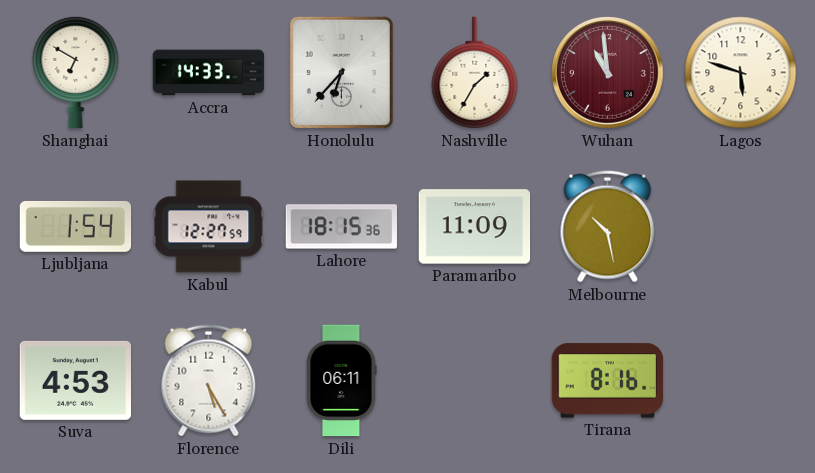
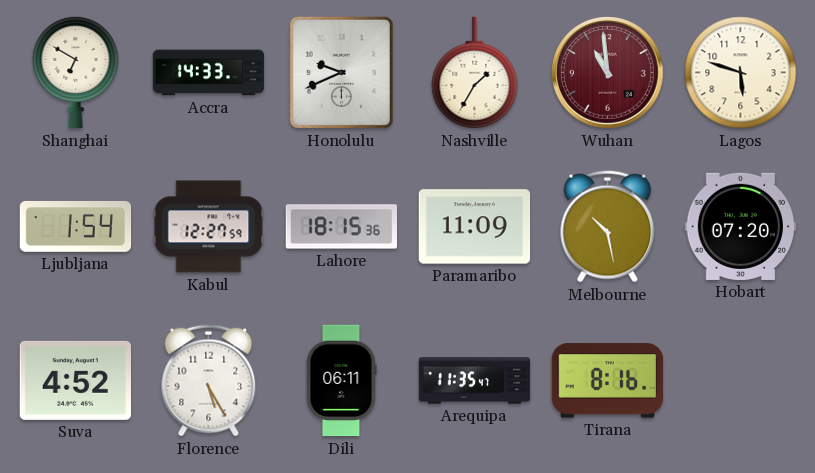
Honolulu: 6:37 -> 9:41
Hobart: none -> 07:20
Suva: 4:53 -> 4:52
Arequipa: none -> 11:35
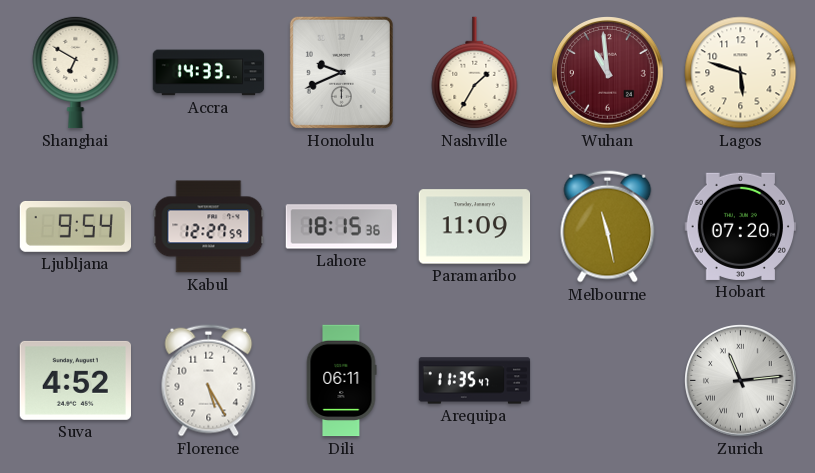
Ljubljana: 1:54 -> 9:54
Melbourne: 10:28 -> 11:28
Tirana: 8:16 -> none
Zurich: none -> 11:14
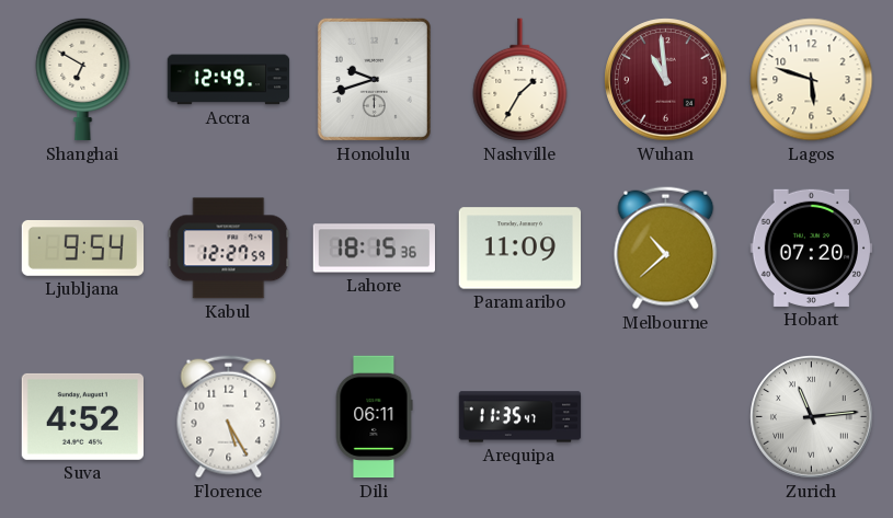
Accra: 14:33 -> 12:49
Honolulu: 9:41 -> 9:42
Melbourne: 11:28 -> 10:38
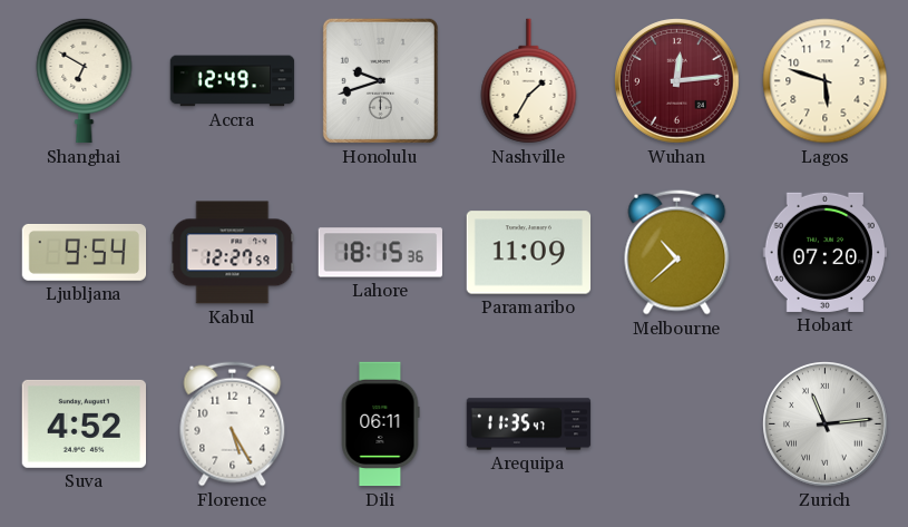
Wuhan: 10:59 -> 12:14
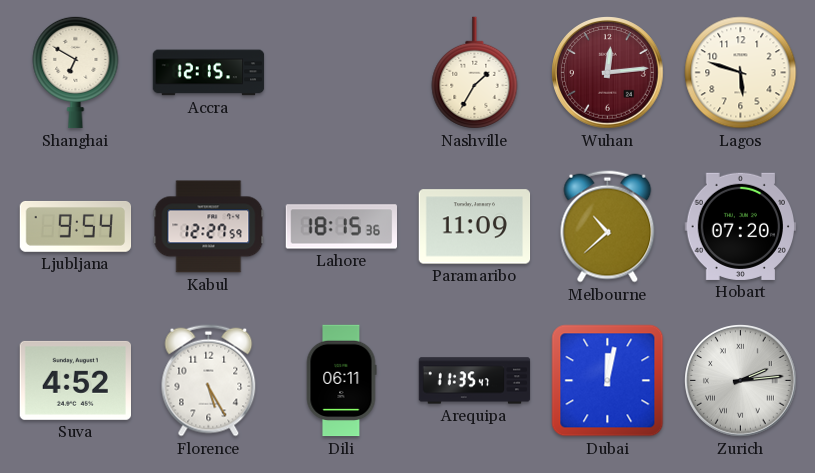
Accra: 12:49 -> 12:15
Honolulu: 9:42 -> none
Dubai: none -> 12:02
Zurich: 11:14 -> 2:14
